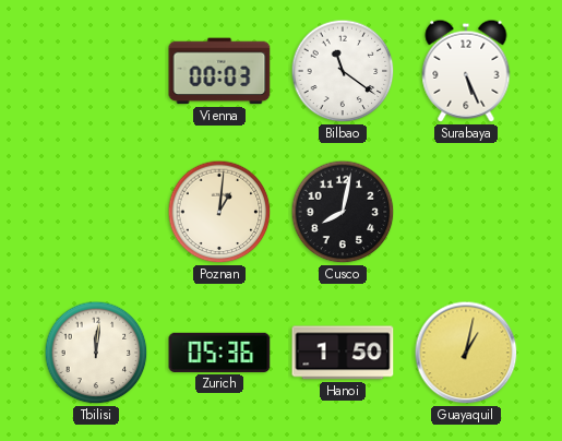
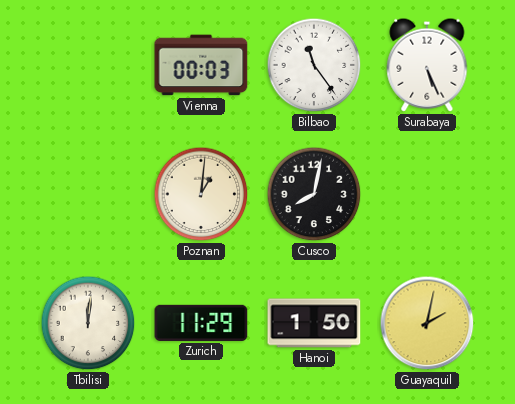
Bilbao: 11:21 -> 11:24
Zurich: 05:36 -> 11:29
Guayaquil: 1:02 -> 2:02
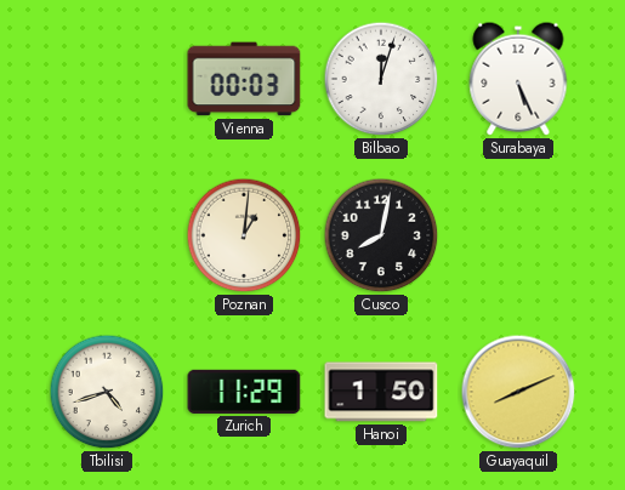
Bilbao: 11:24 -> 12:03
Tbilisi: 12:01 -> 4:42
Guayaquil: 2:02 -> 8:11
